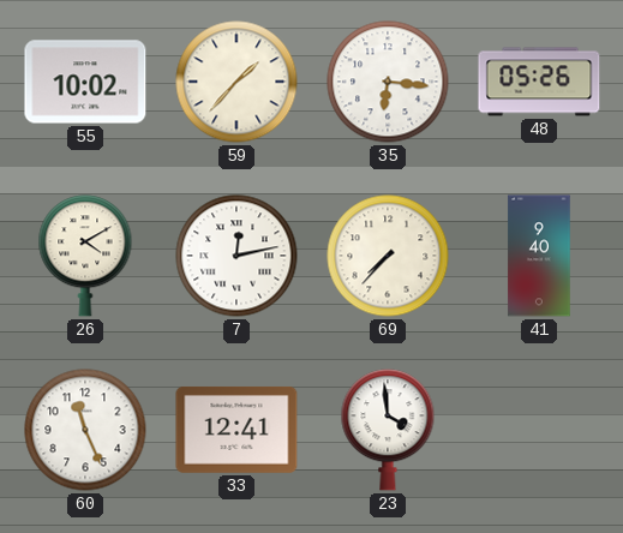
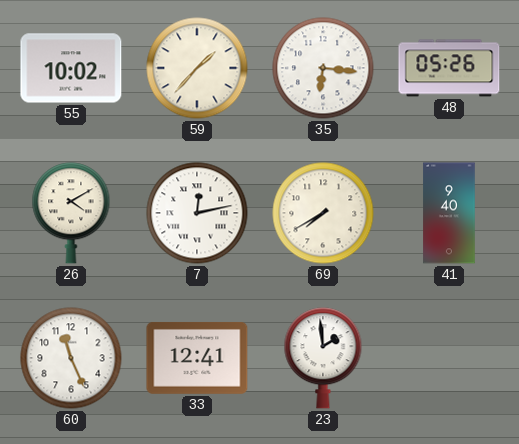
69: 7:37 -> 7:40
23: 3:59 -> 1:59
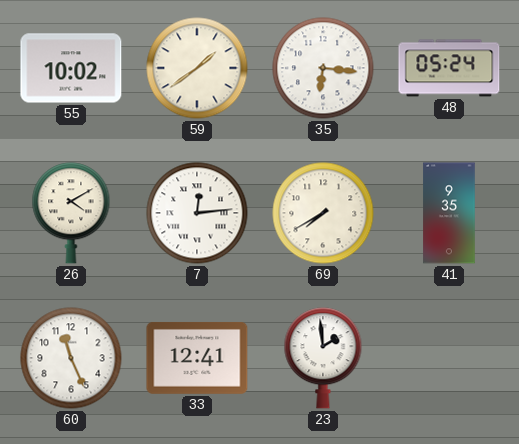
59: 1:37 -> 1:39
48: 05:26 -> 05:24
7: 12:13 -> 12:14
41: 9:40 -> 9:35
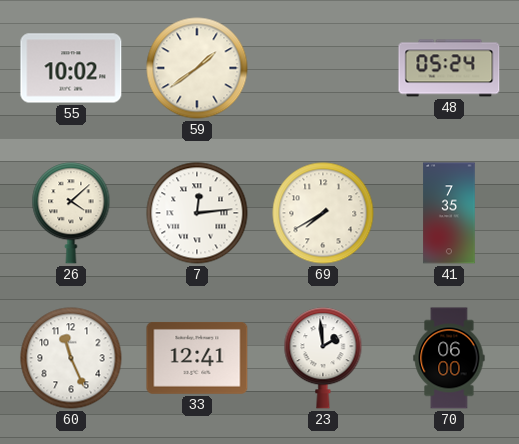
35: 6:16 -> none
26: 4:10 -> 4:08
41: 9:35 -> 7:35
70: none -> 06:00
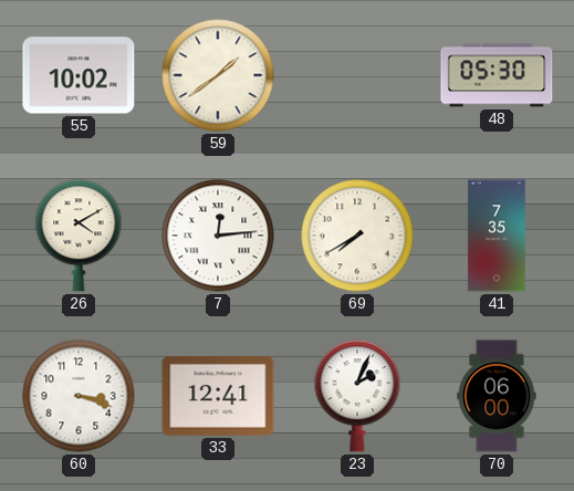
48: 05:24 -> 05:30
26: 4:08 -> 4:10
60: 11:26 -> 3:18
23: 1:59 -> 2:04
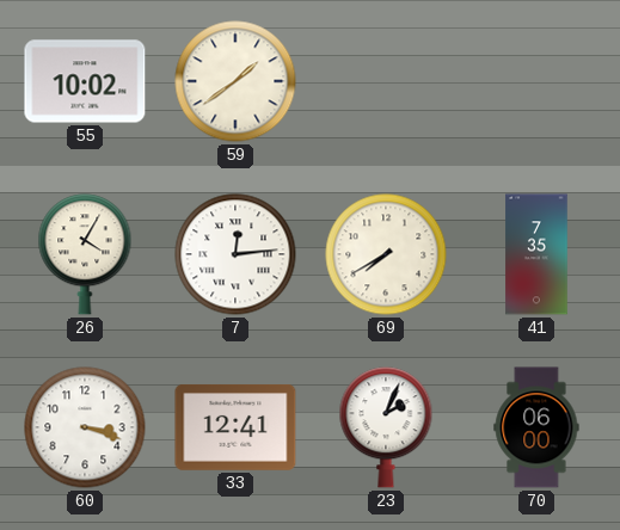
48: 05:30 -> none
26: 4:10 -> 4:05
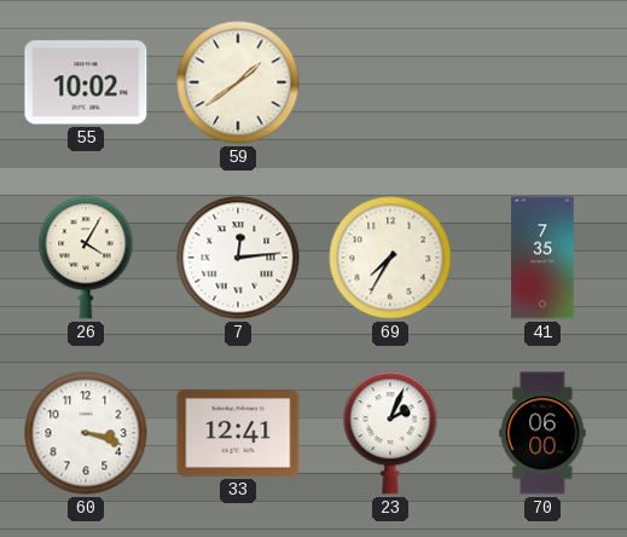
69: 7:40 -> 7:35
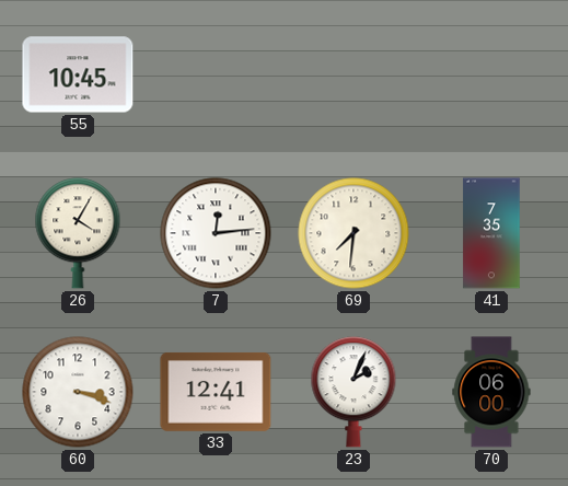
55: 10:02 -> 10:45
59: 1:39 -> none
69: 7:35 -> 7:31
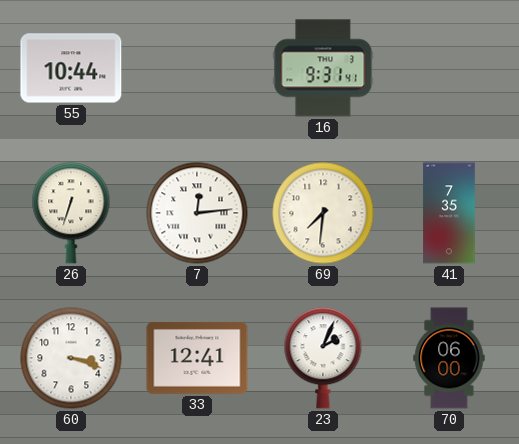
55: 10:45 -> 10:44
16: none -> 9:31
26: 4:05 -> 6:33
